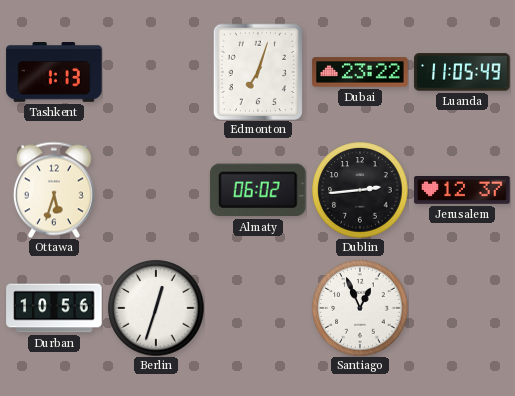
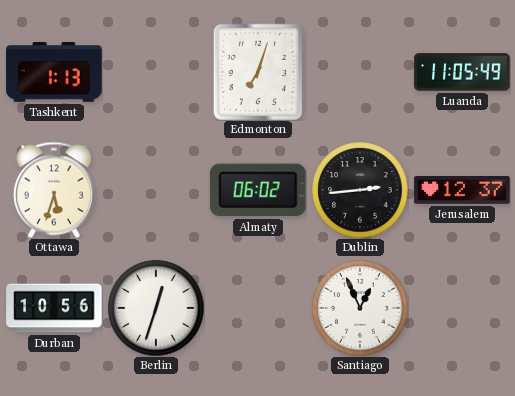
Dubai: 23:22 -> none
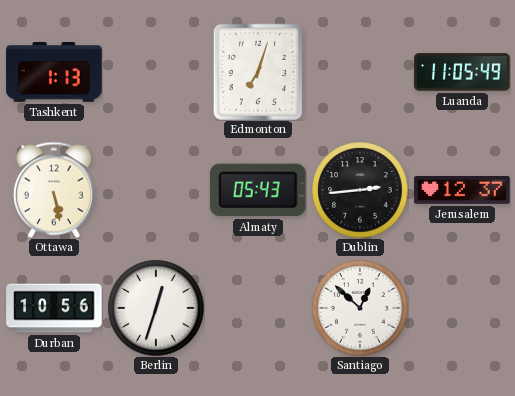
Ottawa: 5:33 -> 5:28
Almaty: 06:02 -> 05:43
Santiago: 12:56 -> 12:52
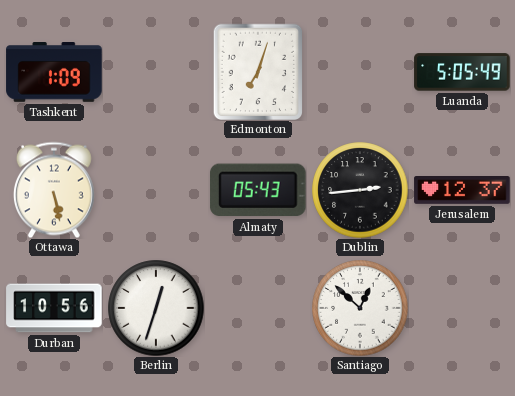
Tashkent: 1:13 -> 1:09
Luanda: 11:05 -> 5:05
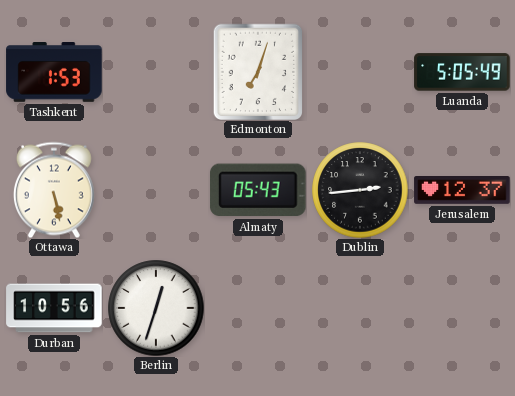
Tashkent: 1:09 -> 1:53
Santiago: 12:52 -> none
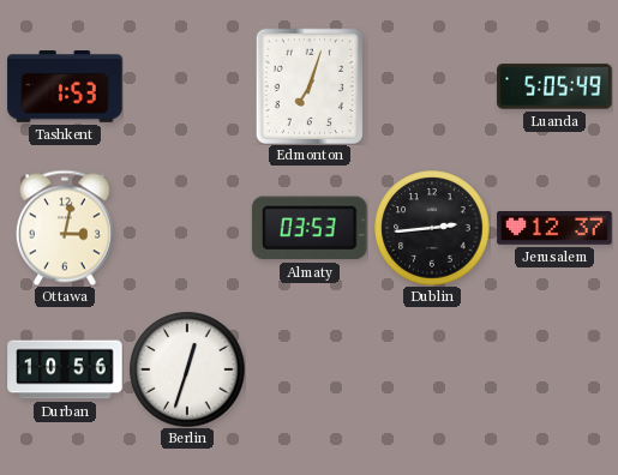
Ottawa: 5:28 -> 3:02
Almaty: 05:43 -> 03:53
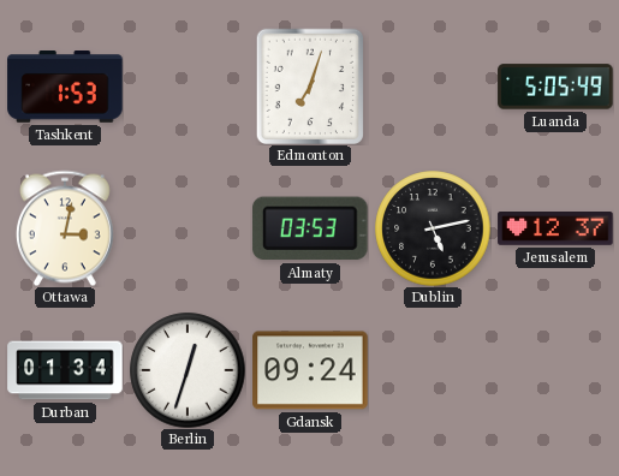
Dublin: 2:44 -> 5:13
Durban: 10:56 -> 01:34
Gdansk: none -> 09:24
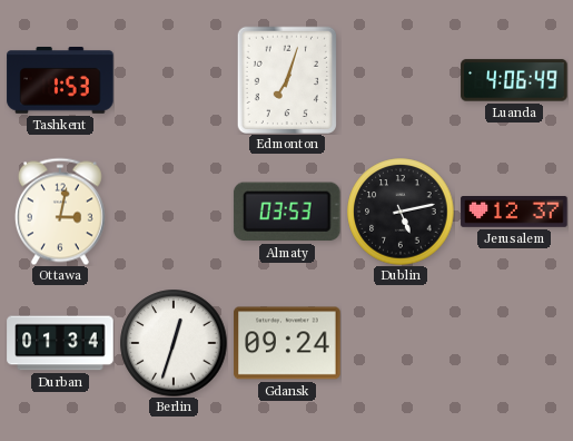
Luanda: 5:05 -> 4:06
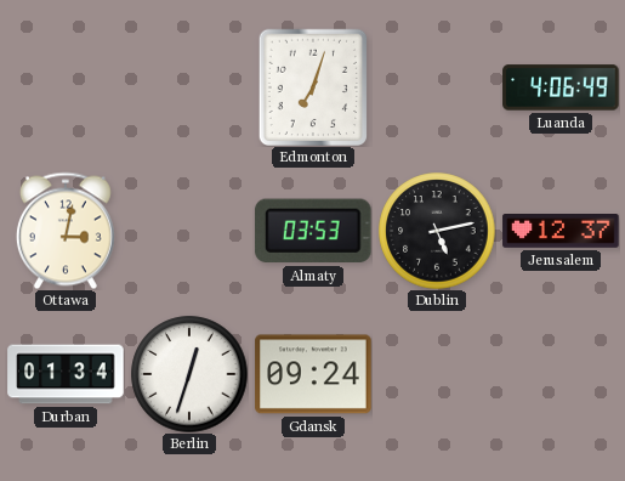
Tashkent: 1:53 -> none
